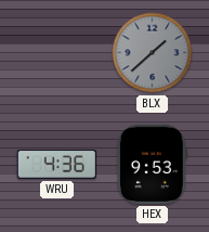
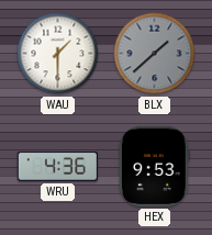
WAU: none -> 1:30
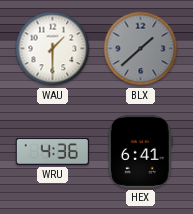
HEX: 9:53 -> 6:41
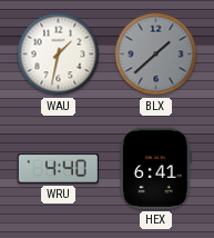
WAU: 1:30 -> 1:32
WRU: 4:36 -> 4:40
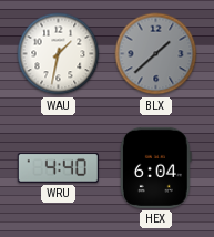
HEX: 6:41 -> 6:04
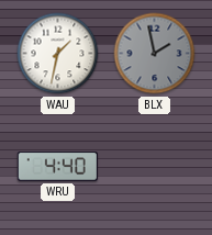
BLX: 1:38 -> 1:58
HEX: 6:04 -> none
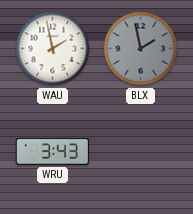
WAU: 1:32 -> 1:58
WRU: 4:40 -> 3:43
